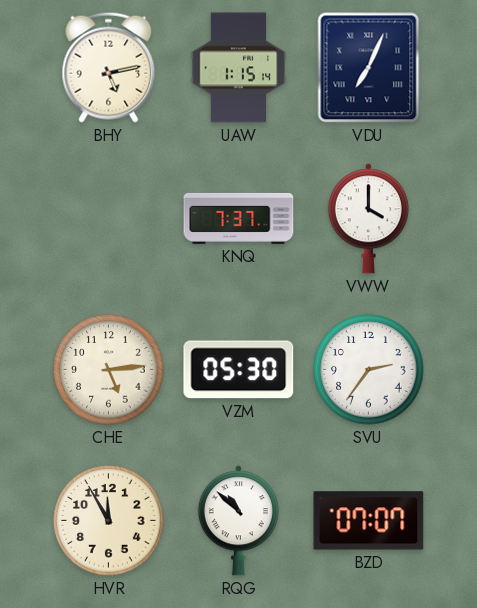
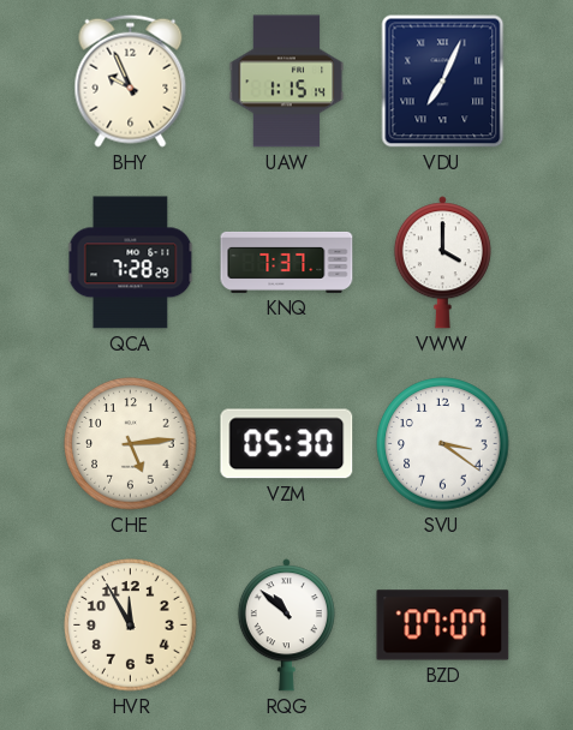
BHY: 5:13 -> 9:56
QCA: none -> 7:28
SVU: 2:36 -> 3:21
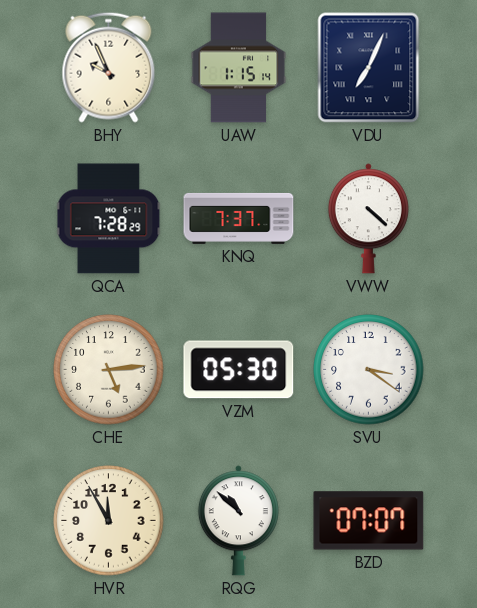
VWW: 4:00 -> 4:22
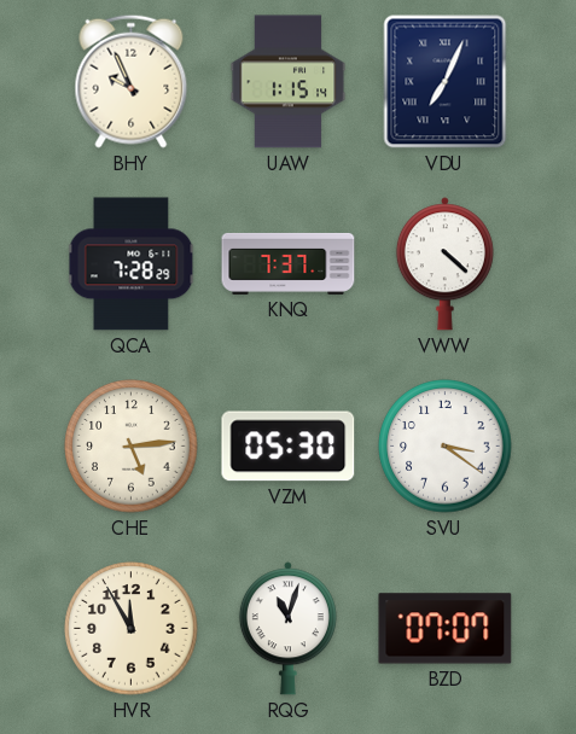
RQG: 10:52 -> 11:03
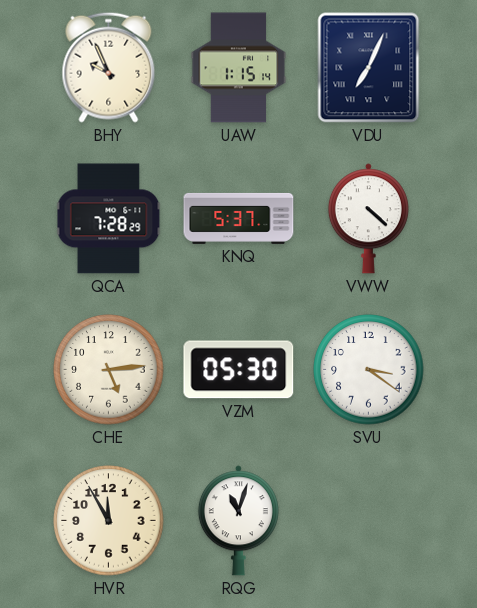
KNQ: 7:37 -> 5:37
BZD: 07:07 -> none
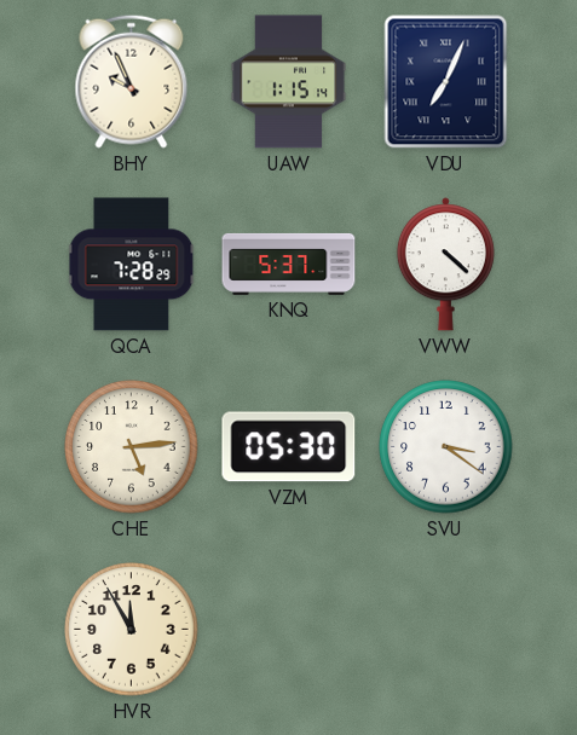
RQG: 11:03 -> none
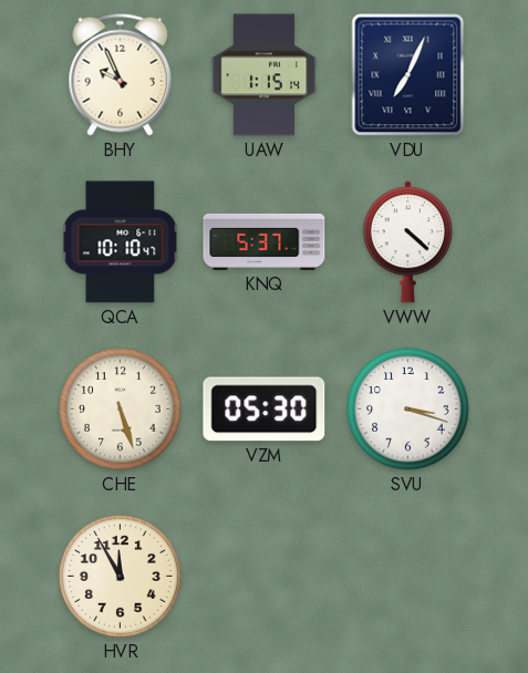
QCA: 7:28 -> 10:10
CHE: 5:14 -> 5:27
SVU: 3:21 -> 3:18
